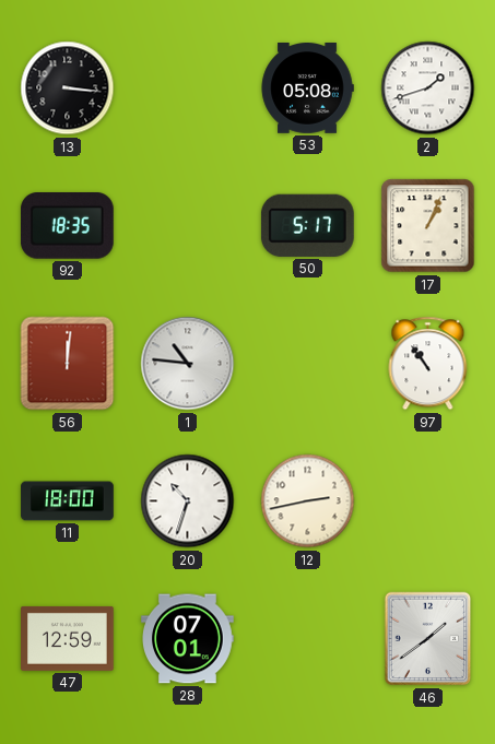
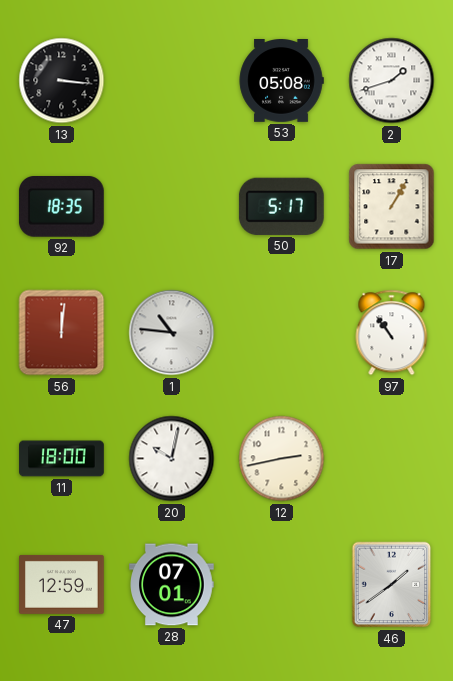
17: 1:04 -> 1:05
20: 10:33 -> 10:02
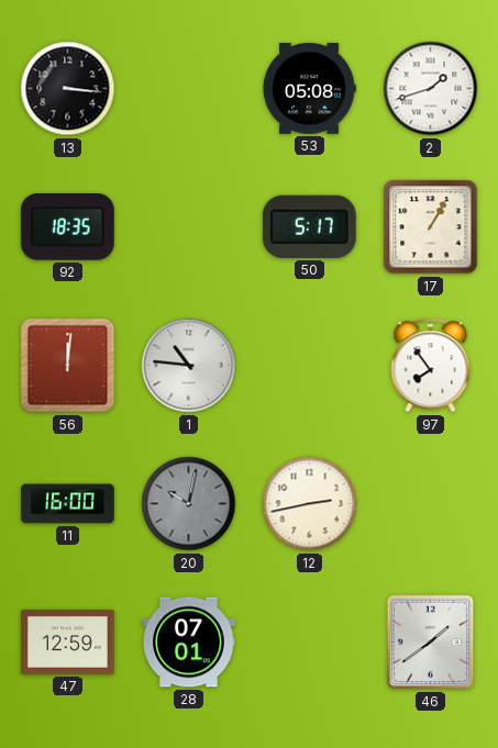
97: 10:54 -> 7:54
11: 18:00 -> 16:00
20 dial: white -> grey
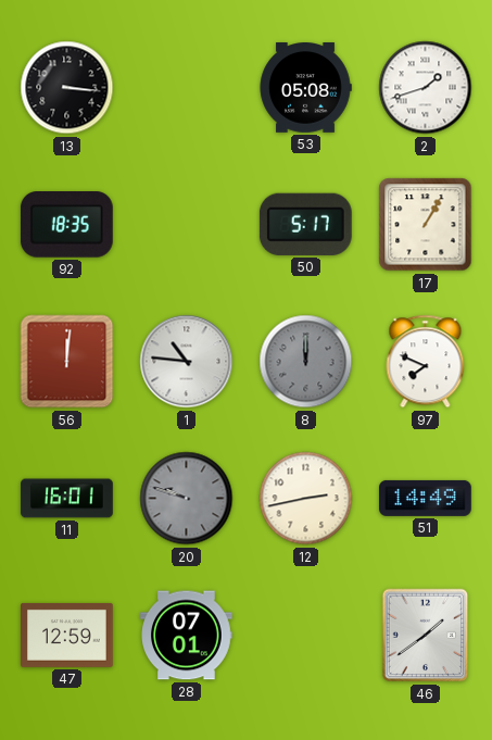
8: none -> 12:00
97: 7:54 -> 7:49
11: 16:00 -> 16:01
20: 10:02 -> 9:48
51: none -> 14:49
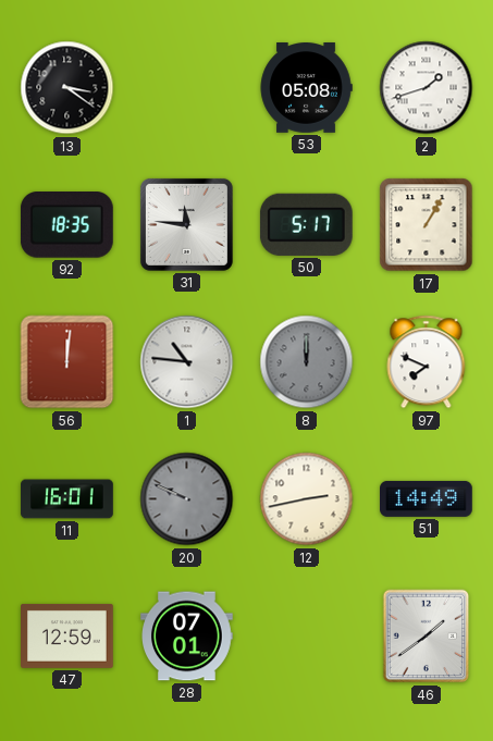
13: 3:16 -> 3:21
31: none -> 11:46
20: 9:48 -> 9:49
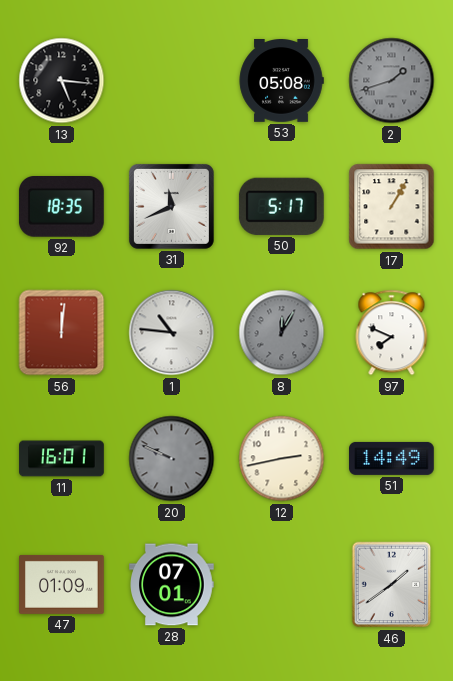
13: 3:21 -> 5:16
2 dial: white -> grey
31: 11:46 -> 11:41
8: 12:00 -> 12:05
47: 12:59 -> 01:09
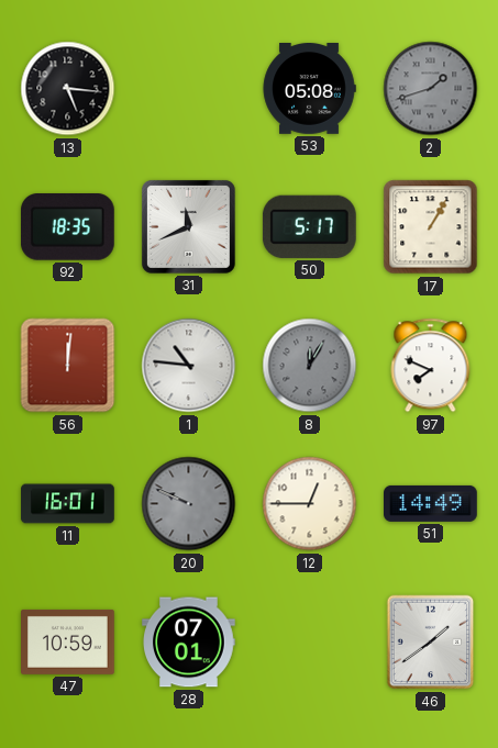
12: 2:43 -> 12:45
47: 01:09 -> 10:59
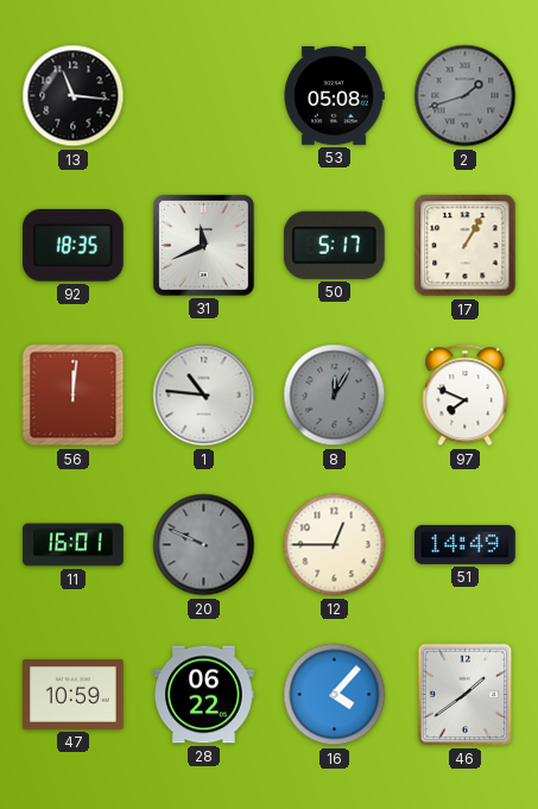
13: 5:16 -> 11:16
28: 07:01 -> 06:22
16: none -> 4:07
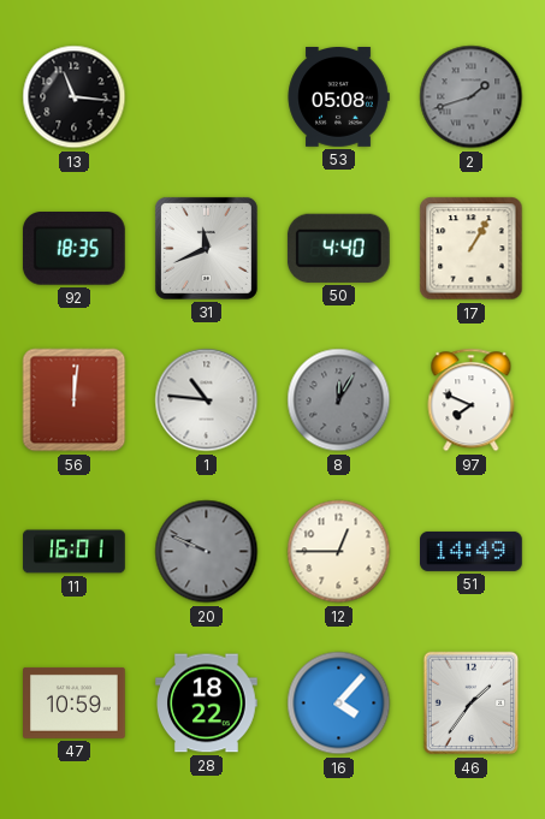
50: 5:17 -> 4:40
28: 06:22 -> 18:22
46: 1:39 -> 1:36
